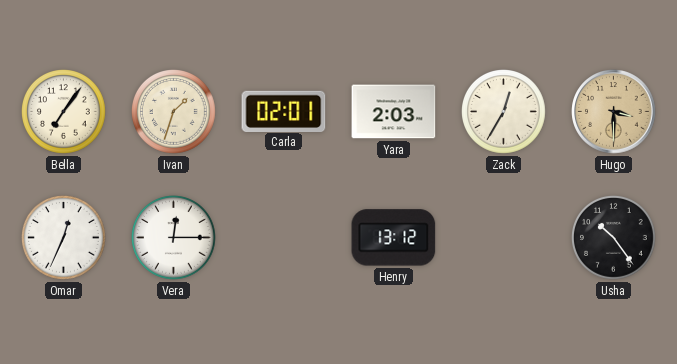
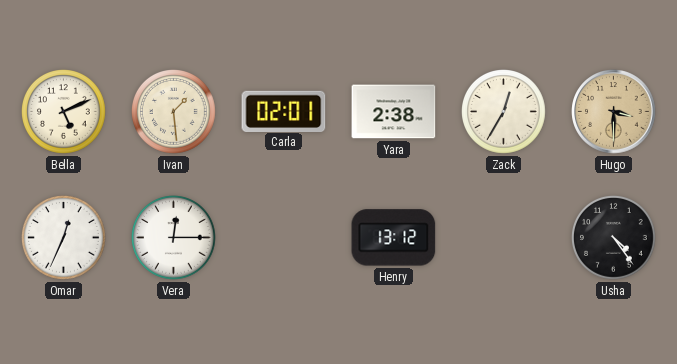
Bella: 7:06 -> 5:11
Ivan: 1:33 -> 1:29
Yara: 2:03 -> 2:38
Usha: 10:24 -> 4:24
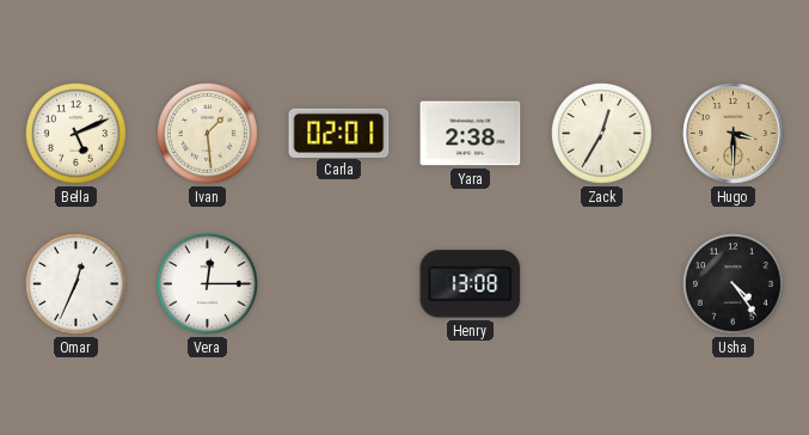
Henry: 13:12 -> 13:08
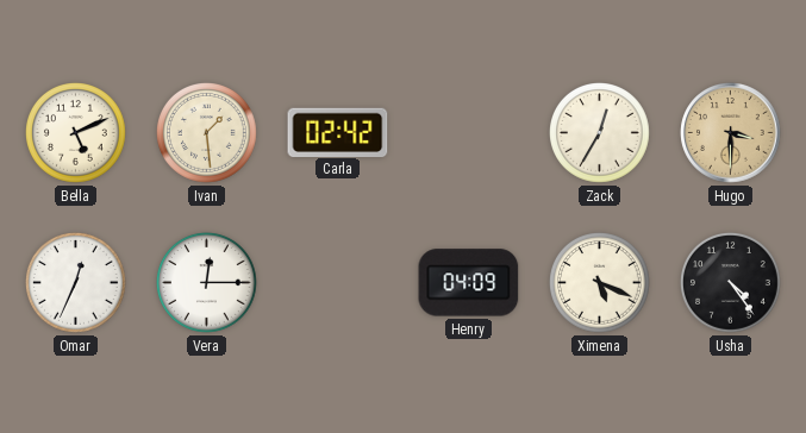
Carla: 02:01 -> 02:42
Yara: 2:38 -> none
Henry: 13:08 -> 04:09
Ximena: none -> 5:19
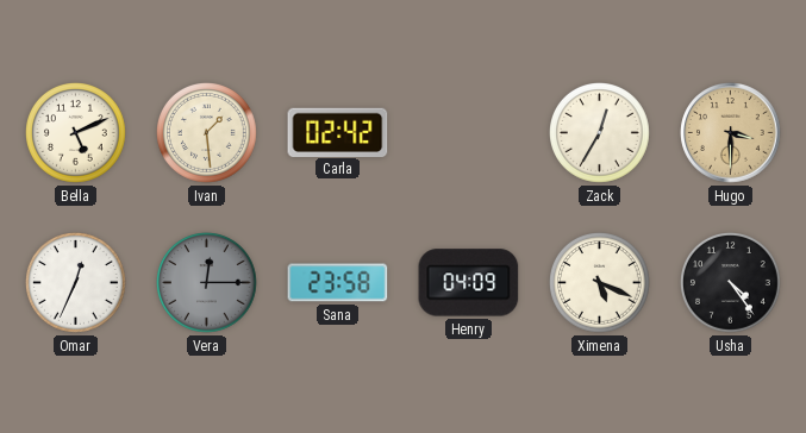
Vera dial: white -> grey
Sana: none -> 23:58
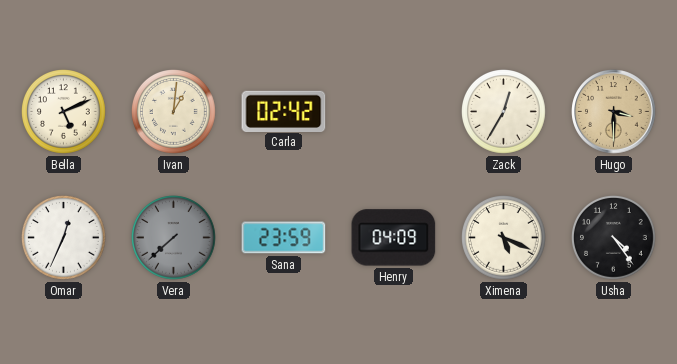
Ivan: 1:29 -> 1:01
Vera: 12:15 -> 7:38
Sana: 23:58 -> 23:59
